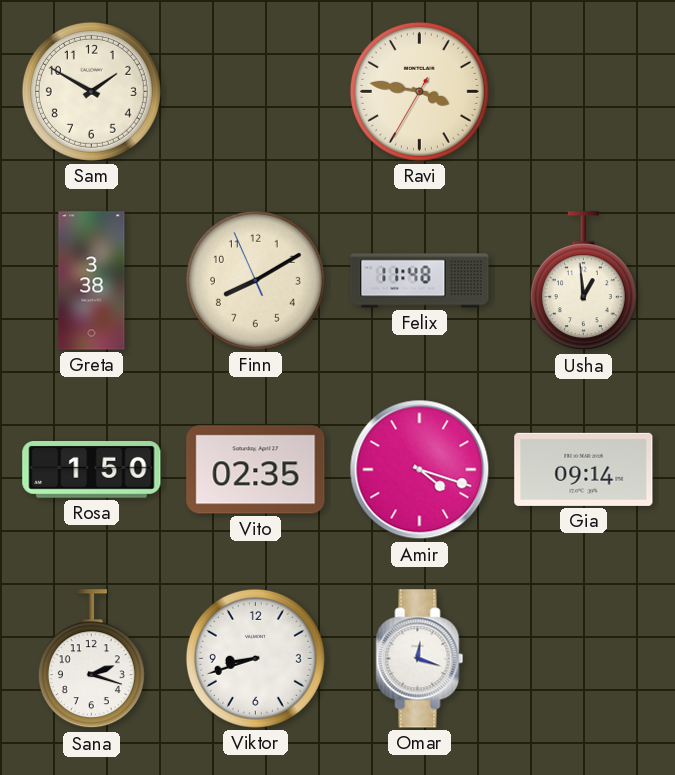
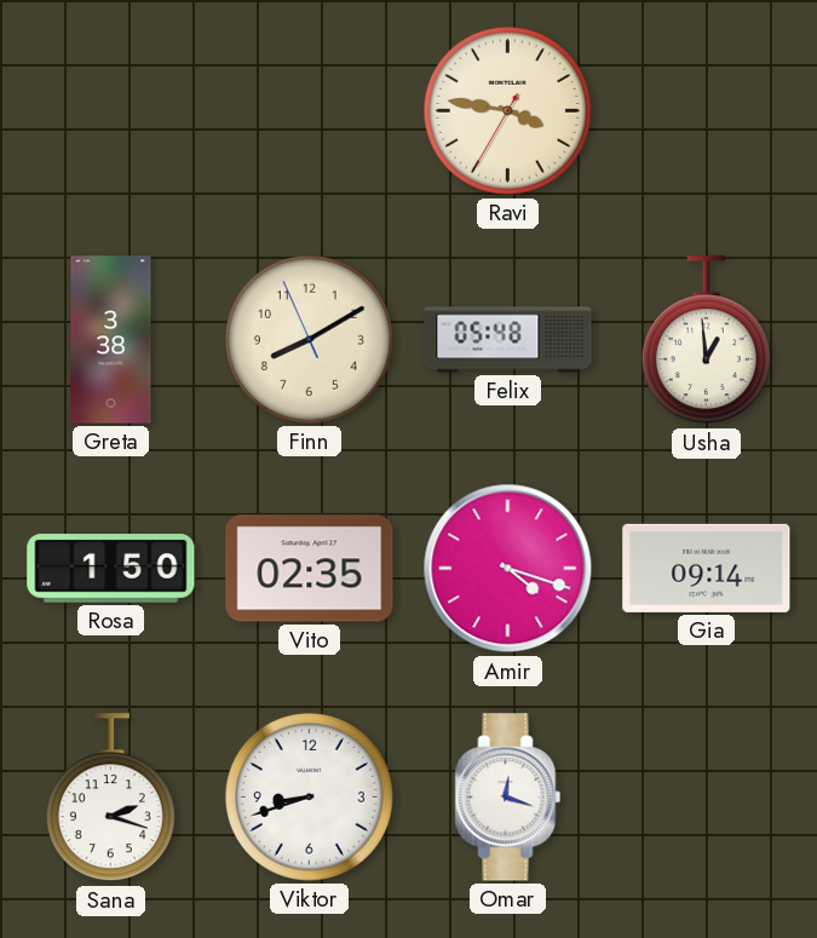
Sam: 1:50 -> none
Felix: 11:48 -> 05:48
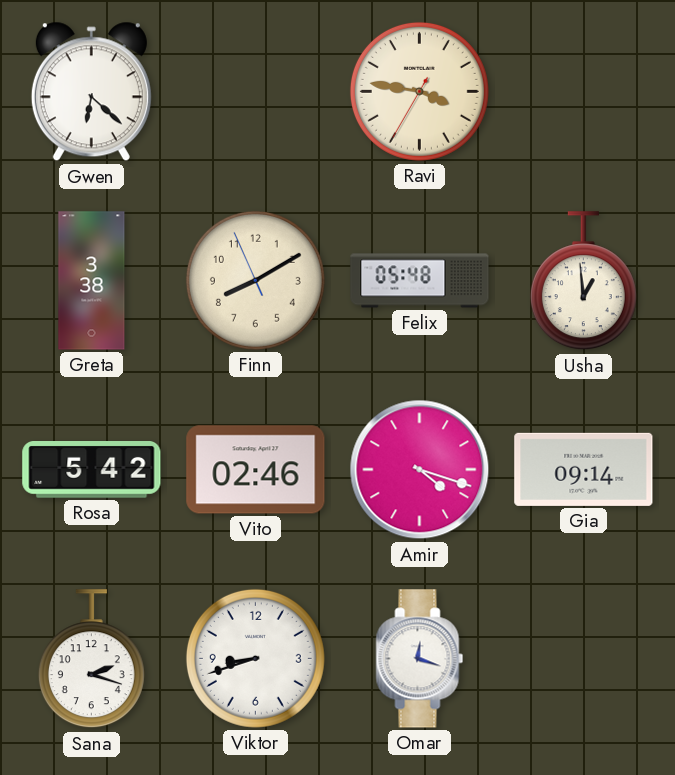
Gwen: none -> 6:22
Rosa: 1:50 -> 5:42
Vito: 02:35 -> 02:46
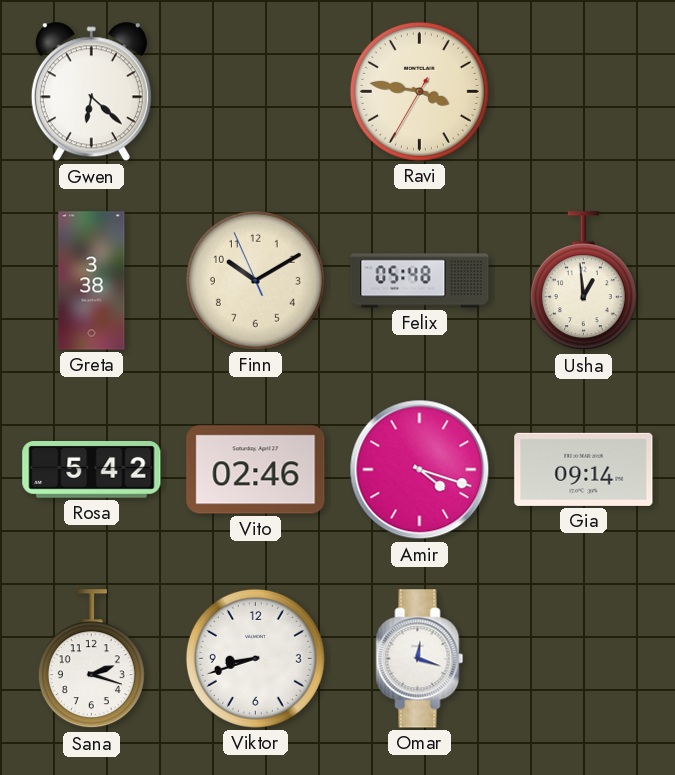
Finn: 8:09 -> 10:09
